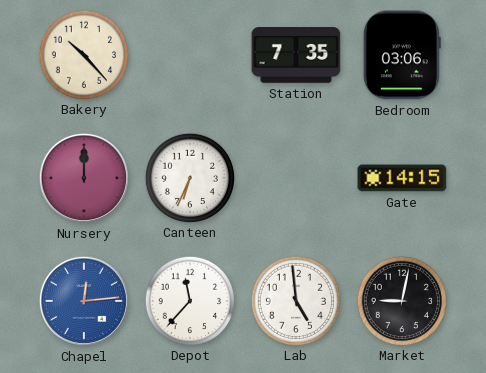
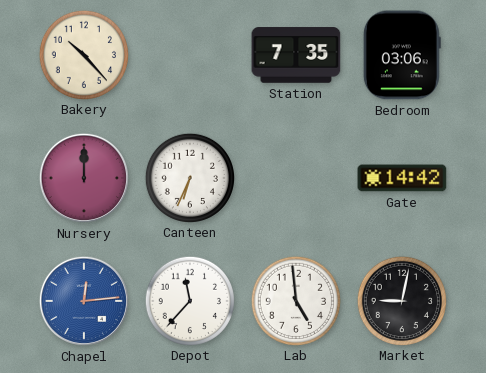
Gate: 14:15 -> 14:42
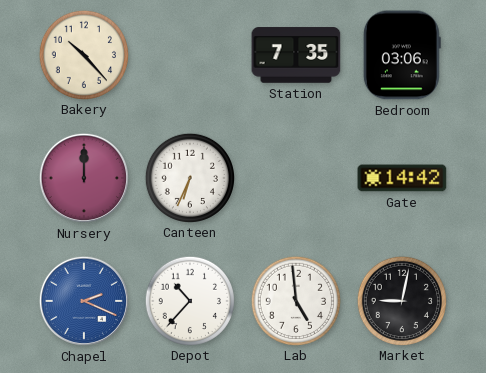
Chapel: 12:14 -> 2:19
Depot: 11:37 -> 10:37
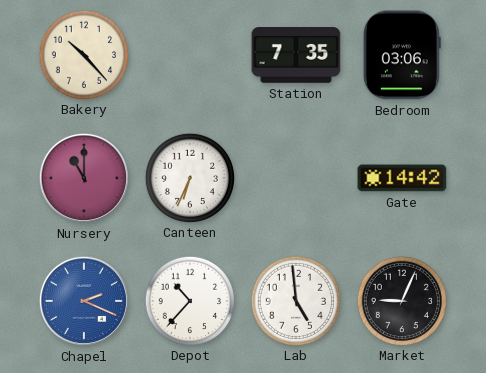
Nursery: 12:00 -> 11:00
Market: 9:02 -> 9:04
